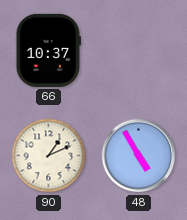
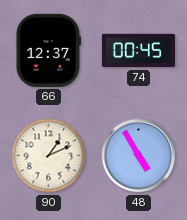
66: 10:37 -> 12:37
74: none -> 00:45
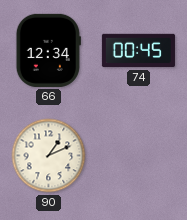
66: 12:37 -> 12:34
48: 4:55 -> none
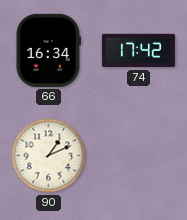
66: 12:34 -> 16:34
74: 00:45 -> 17:42
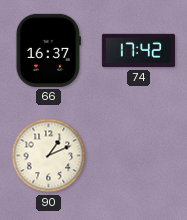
66: 16:34 -> 16:37
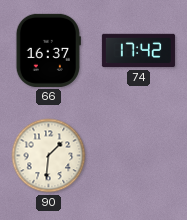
90: 1:11 -> 1:31
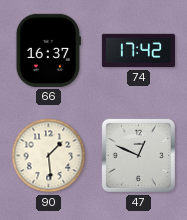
90: 1:31 -> 1:29
47: none -> 12:49
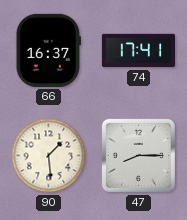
74: 17:42 -> 17:41
47: 12:49 -> 8:15
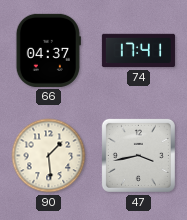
66: 16:37 -> 04:37
47: 8:15 -> 3:43
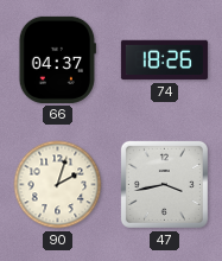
74: 17:41 -> 18:26
90: 1:29 -> 2:03
